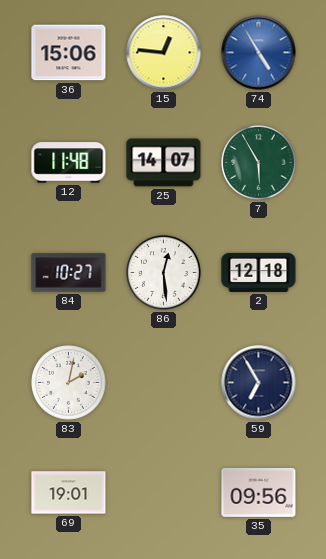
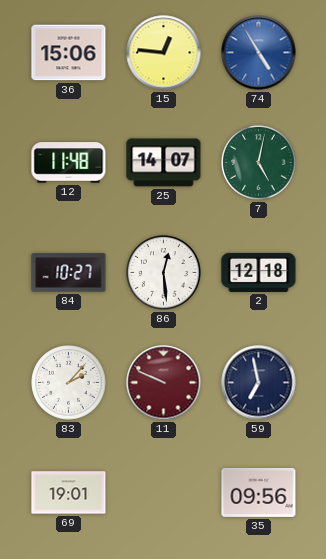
7: 5:55 -> 5:02
83: 2:02 -> 2:07
11: none -> 9:49
59: 6:55 -> 6:58
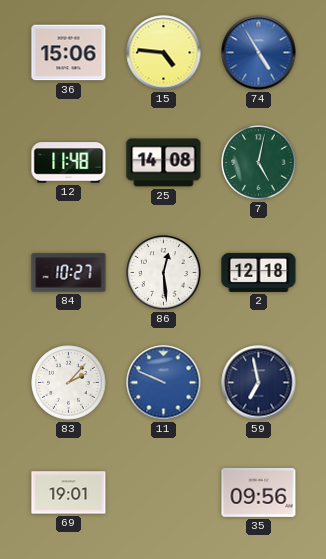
15: 12:46 -> 4:46
25: 14:07 -> 14:08
11 dial: burgundy -> blue
